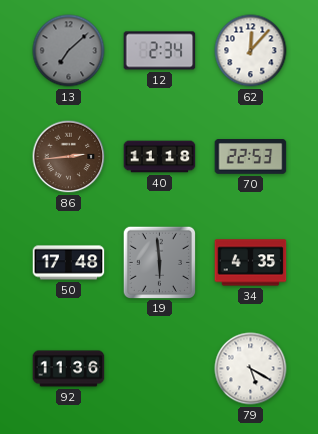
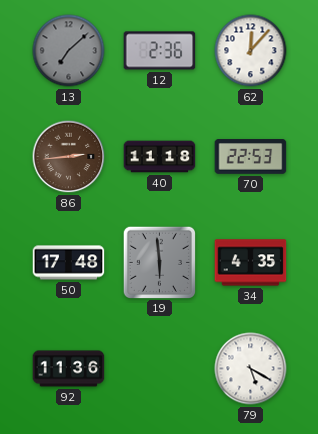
12: 2:34 -> 2:36
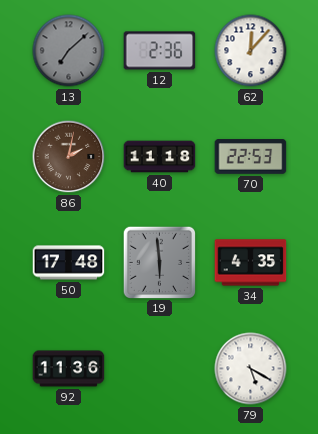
86: 2:44 -> 2:02
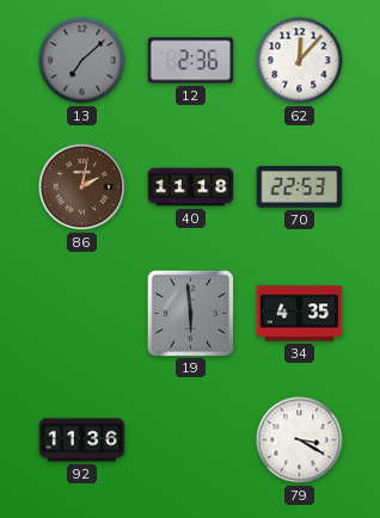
50: 17:48 -> none
79: 5:20 -> 3:20
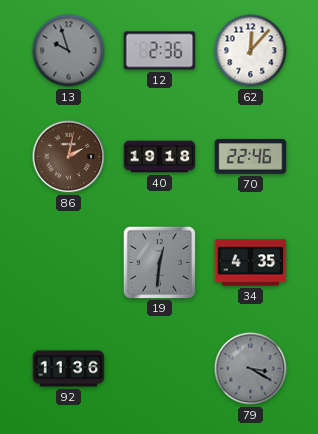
13: 7:08 -> 9:57
40: 11:18 -> 19:18
70: 22:53 -> 22:46
19: 5:59 -> 12:31
79 dial: white -> grey
